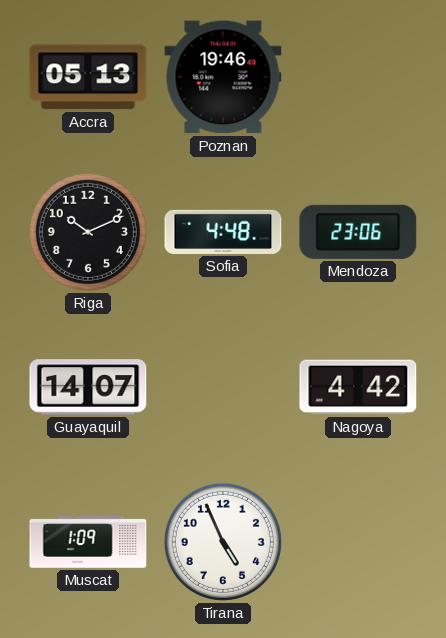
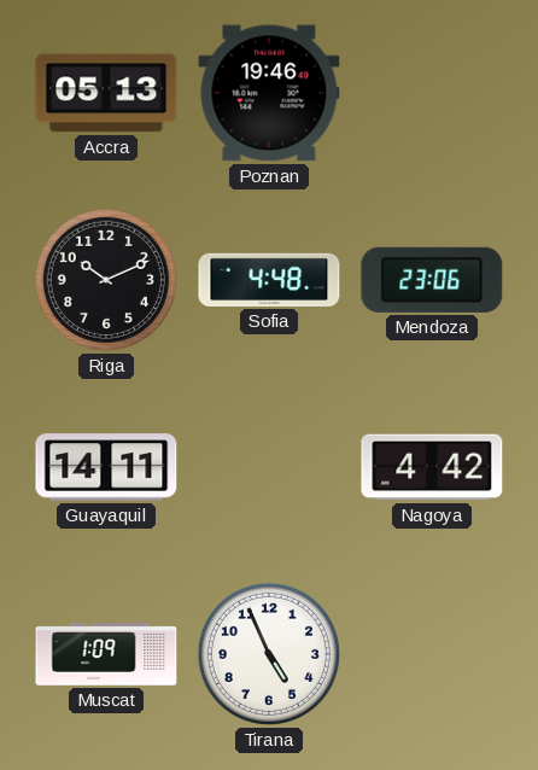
Guayaquil: 14:07 -> 14:11
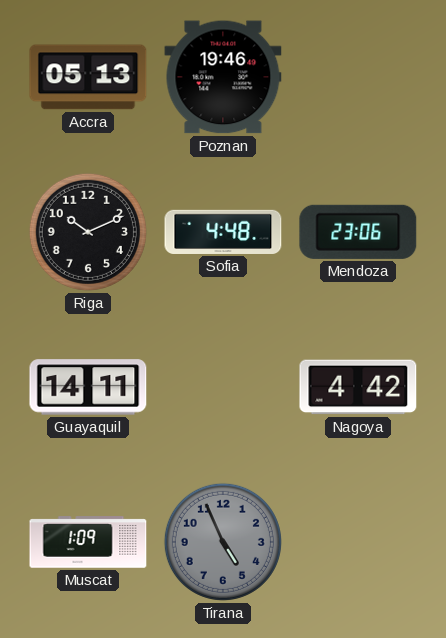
Tirana dial: white -> grey
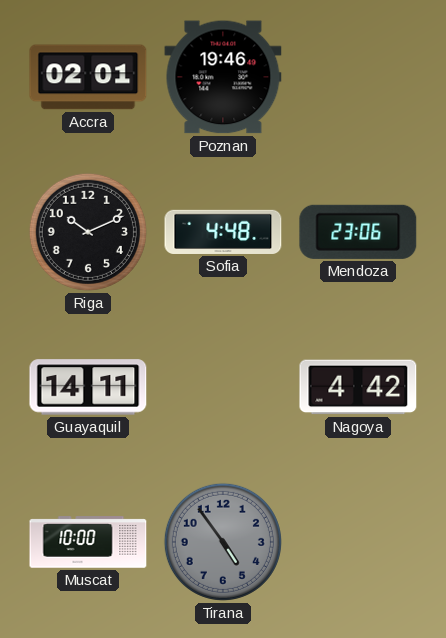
Accra: 05:13 -> 02:01
Muscat: 1:09 -> 10:00
Tirana: 4:56 -> 4:54
